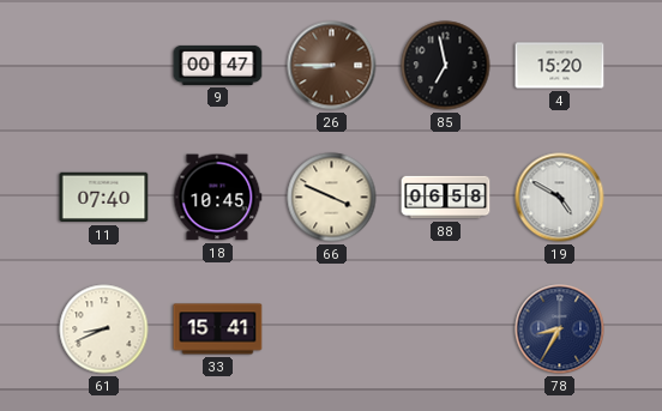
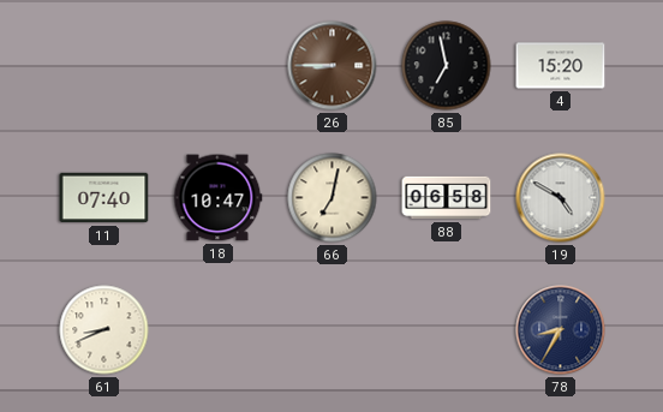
9: 00:47 -> none
18: 10:45 -> 10:47
66: 3:49 -> 7:02
33: 15:41 -> none
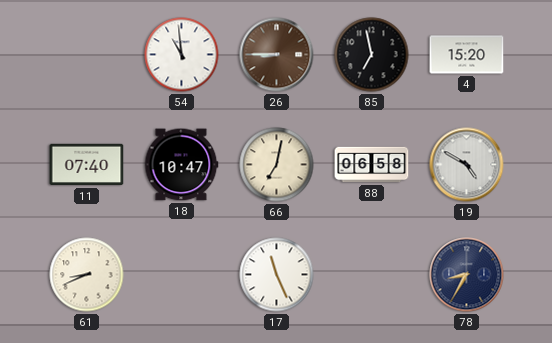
54: none -> 10:59
17: none -> 11:26
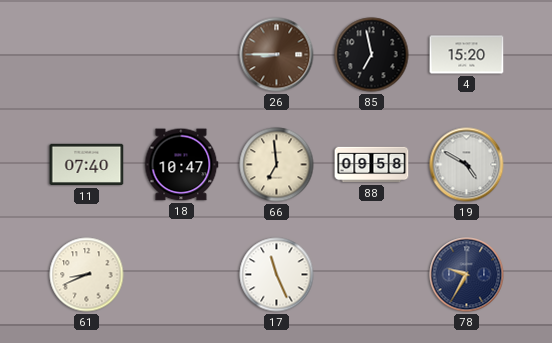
54: 10:59 -> none
66: 7:02 -> 6:59
88: 06:58 -> 09:58
78: 8:35 -> 9:35
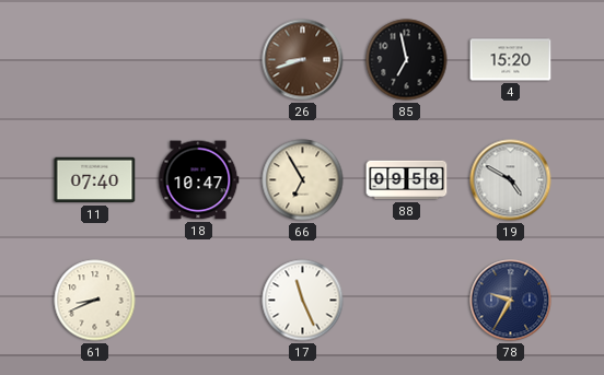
26: 8:45 -> 8:42
66: 6:59 -> 6:55
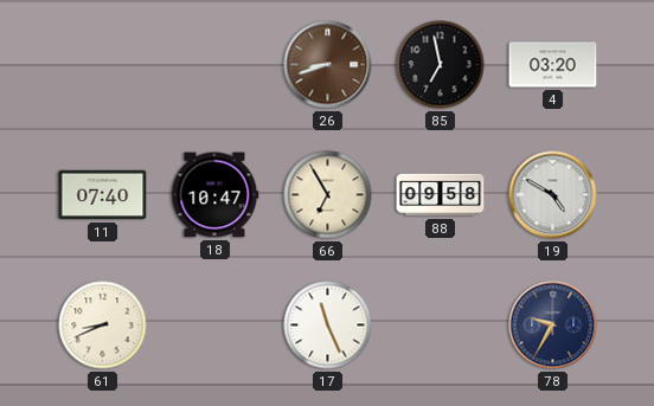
4: 15:20 -> 03:20
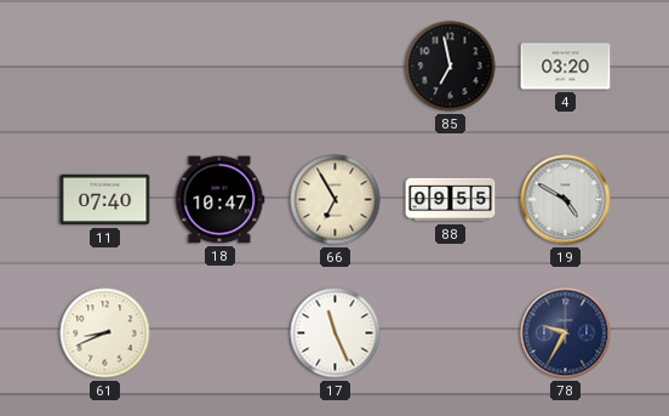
26: 8:42 -> none
88: 09:58 -> 09:55
